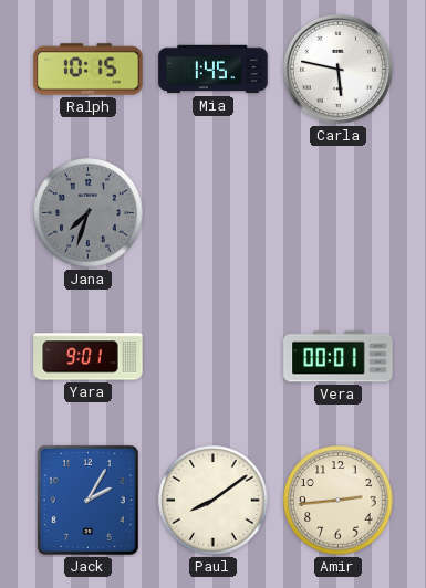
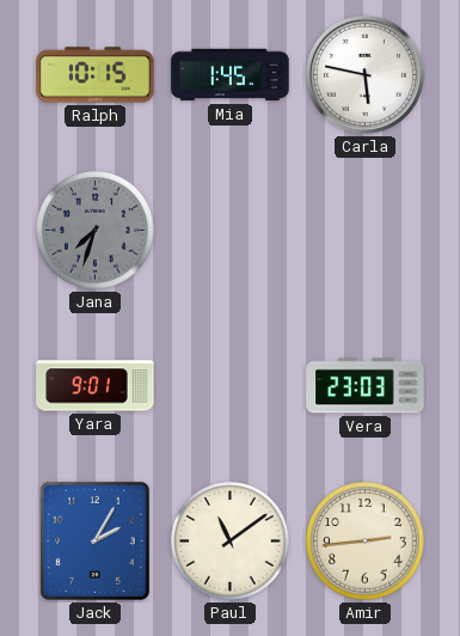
Vera: 00:01 -> 23:03
Paul: 8:09 -> 11:09
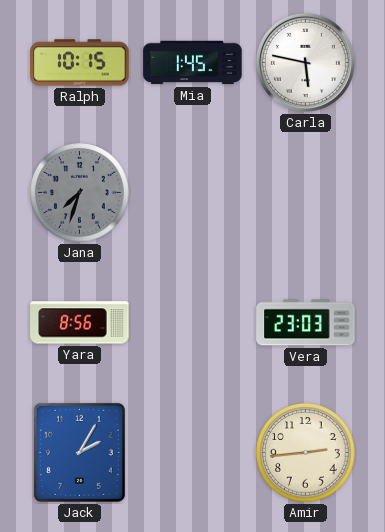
Yara: 9:01 -> 8:56
Paul: 11:09 -> none
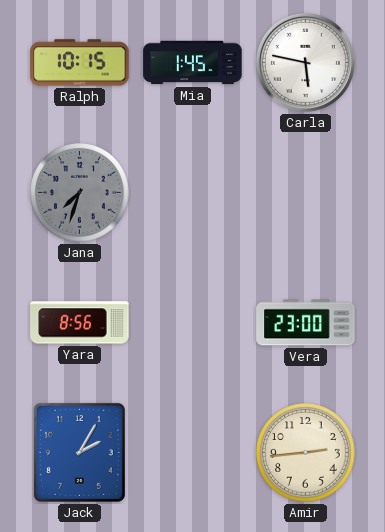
Vera: 23:03 -> 23:00
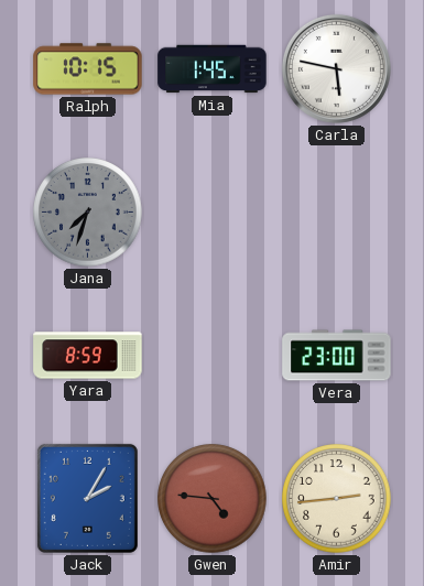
Yara: 8:56 -> 8:59
Gwen: none -> 4:46
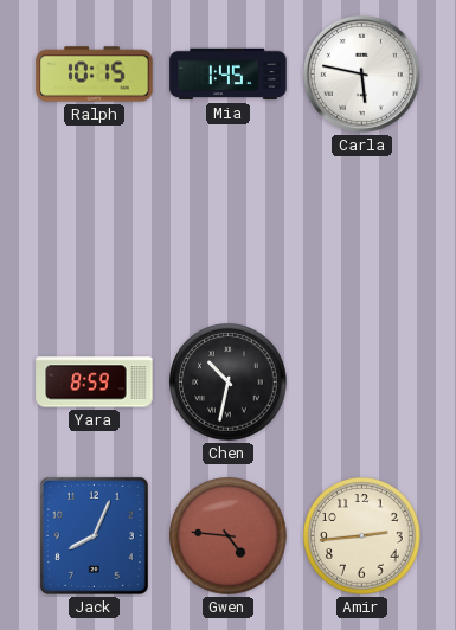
Jana: 7:33 -> none
Chen: none -> 10:32
Vera: 23:00 -> none
Jack: 2:05 -> 8:04
